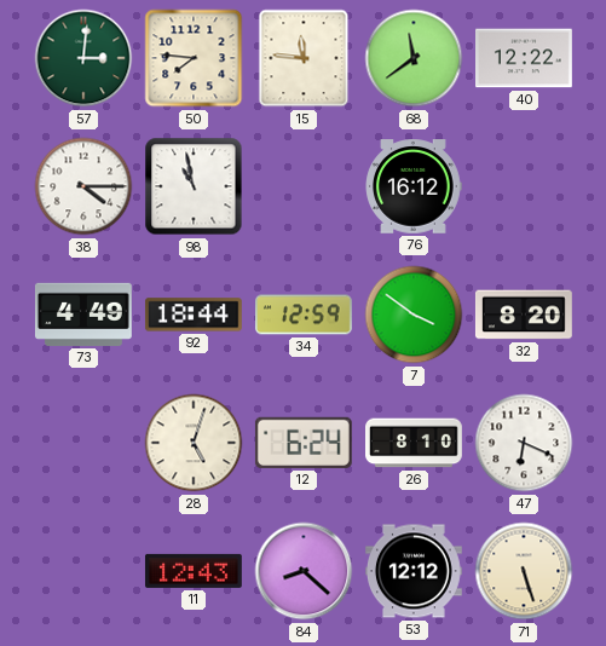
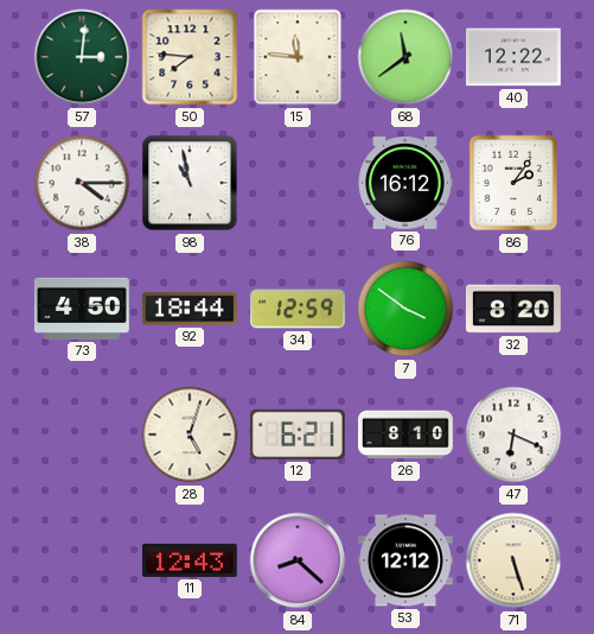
86: none -> 2:06
73: 4:49 -> 4:50
12: 6:24 -> 6:21
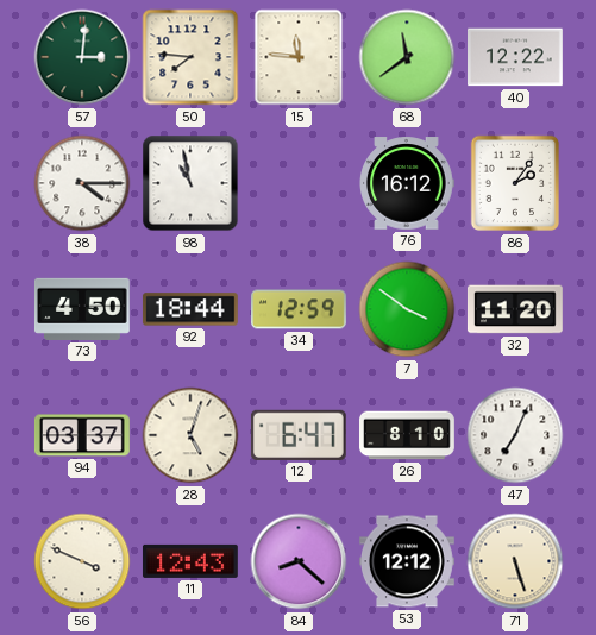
32: 8:20 -> 11:20
94: none -> 03:37
12: 6:21 -> 6:47
47: 6:19 -> 7:04
56: none -> 3:49
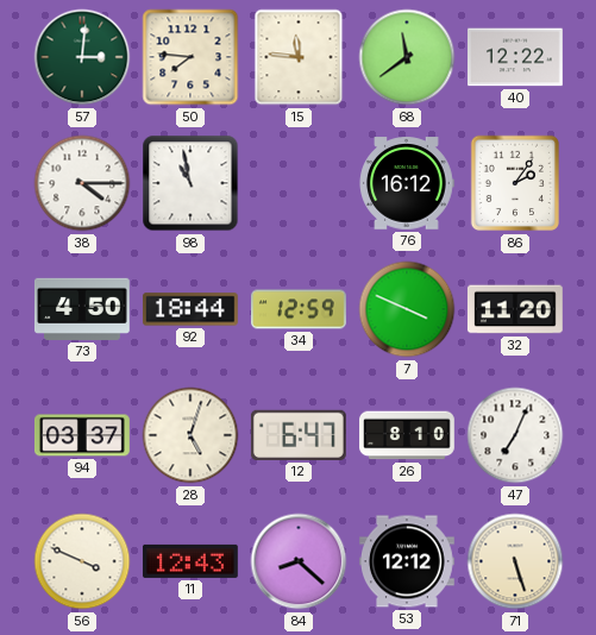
7: 3:51 -> 3:49
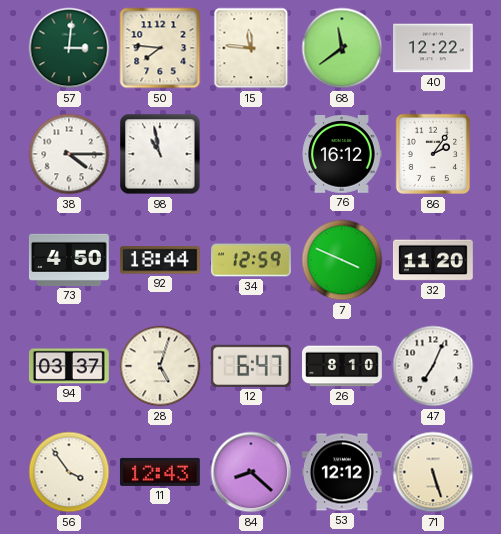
56: 3:49 -> 3:54
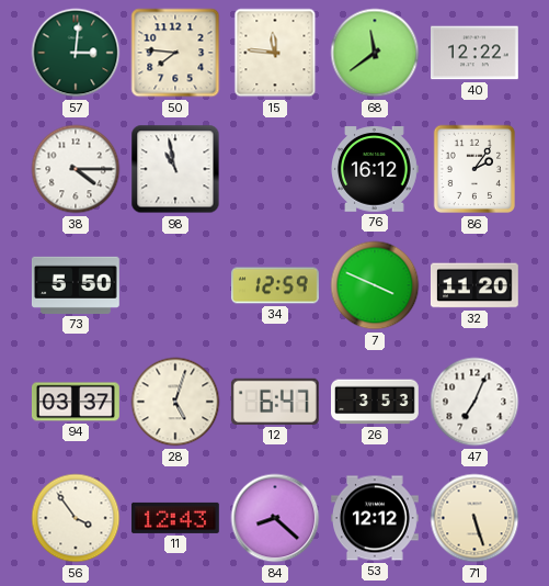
73: 4:50 -> 5:50
92: 18:44 -> none
26: 8:10 -> 3:53
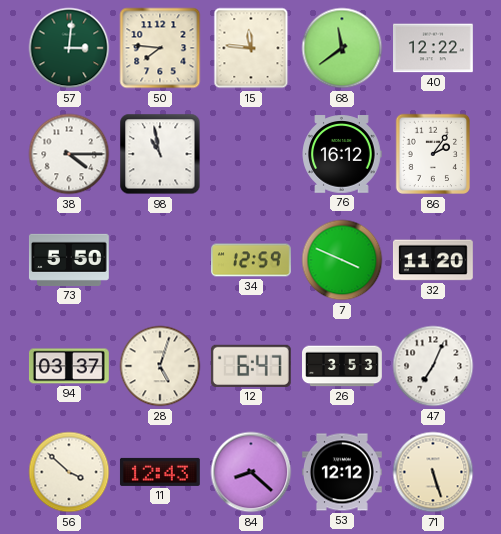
56: 3:54 -> 3:52
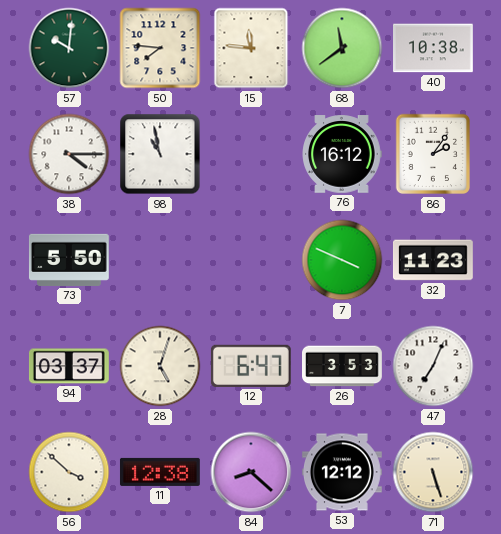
57: 3:01 -> 10:01
40: 12:22 -> 10:38
34: 12:59 -> none
32: 11:20 -> 11:23
11: 12:43 -> 12:38
